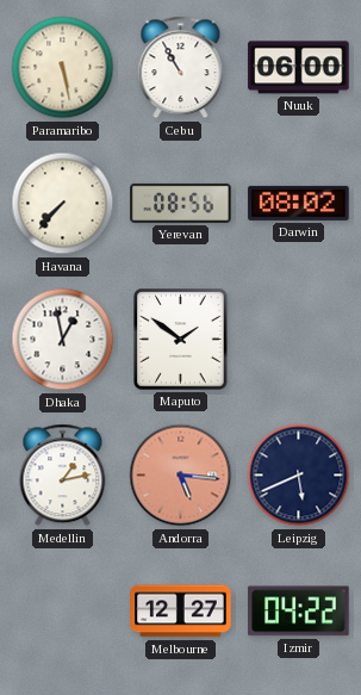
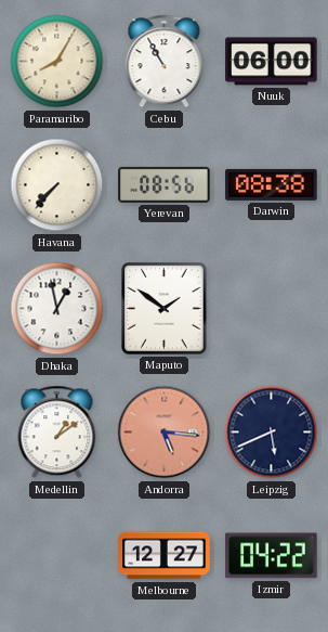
Paramaribo: 5:28 -> 8:05
Darwin: 08:02 -> 08:38
Medellin: 1:13 -> 1:09
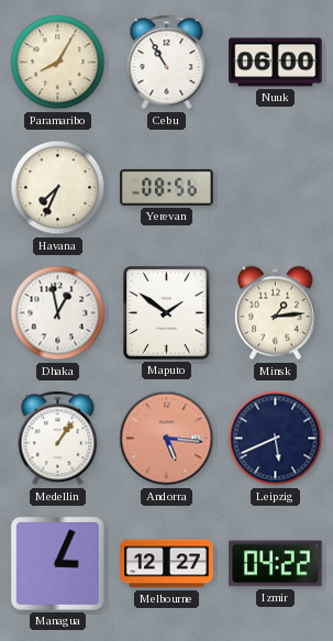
Havana: 7:37 -> 7:34
Darwin: 08:38 -> none
Minsk: none -> 1:14
Medellin: 1:09 -> 1:06
Managua: none -> 3:04
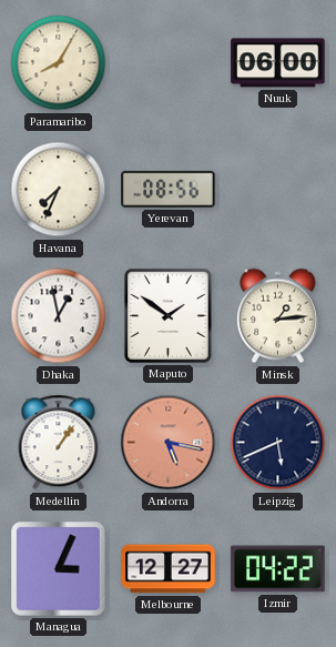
Cebu: 10:55 -> none
Andorra: 5:16 -> 5:17
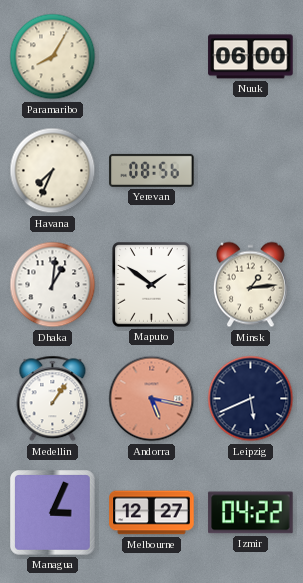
Dhaka: 12:58 -> 1:01
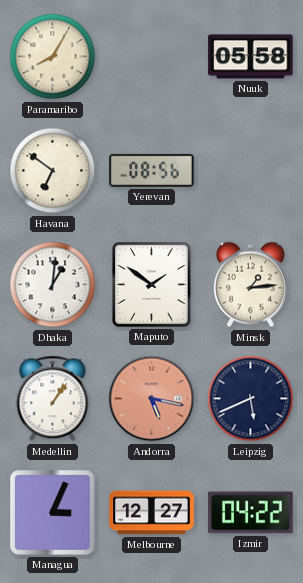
Nuuk: 06:00 -> 05:58
Havana: 7:34 -> 6:51
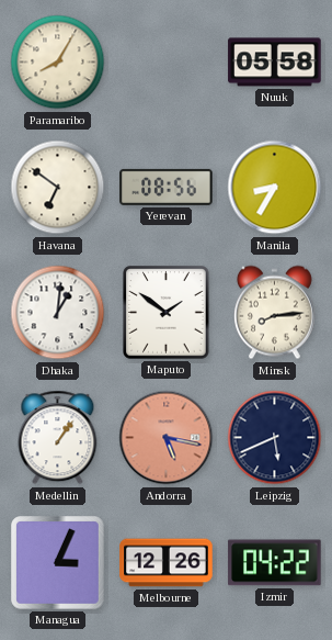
Manila: none -> 8:35
Minsk: 1:14 -> 8:14
Melbourne: 12:27 -> 12:26
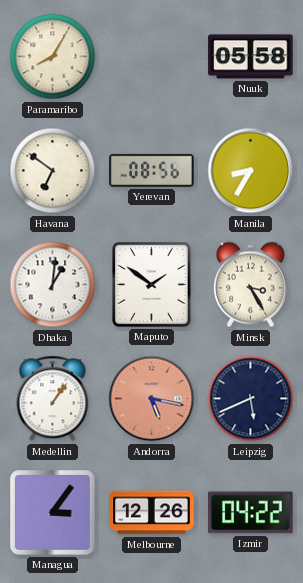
Minsk: 8:14 -> 3:25
Managua: 3:04 -> 3:06
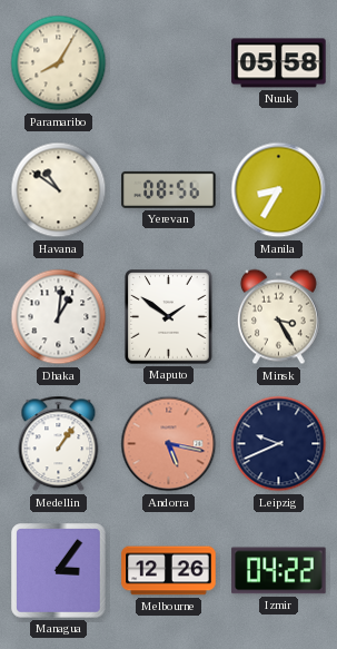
Havana: 6:51 -> 10:51
Leipzig: 5:41 -> 9:41
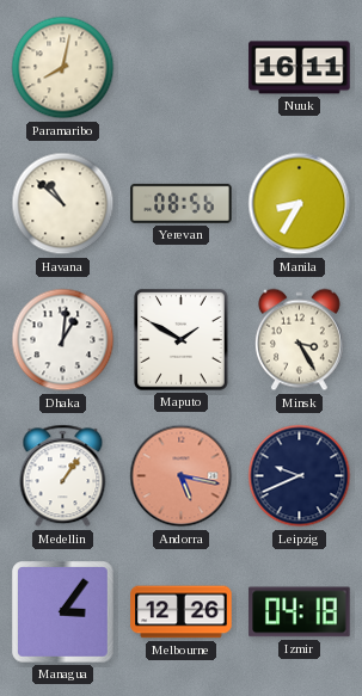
Paramaribo: 8:05 -> 8:02
Nuuk: 05:58 -> 16:11
Havana: 10:51 -> 10:52
Maputo: 1:51 -> 1:50
Izmir: 04:22 -> 04:18
